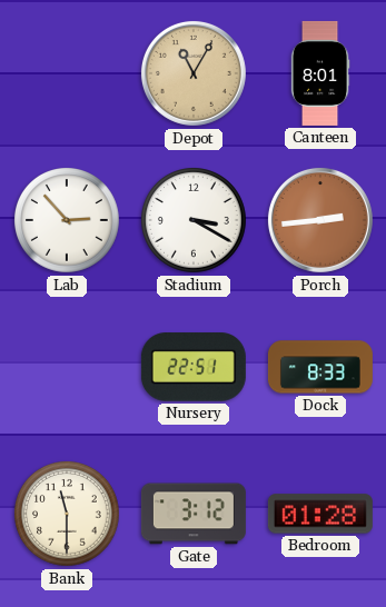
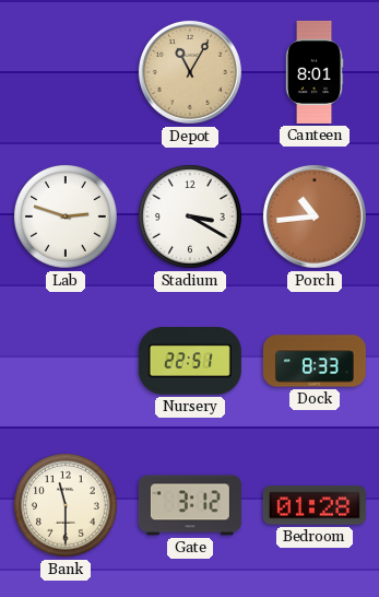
Lab: 2:53 -> 2:48
Porch: 2:44 -> 10:44
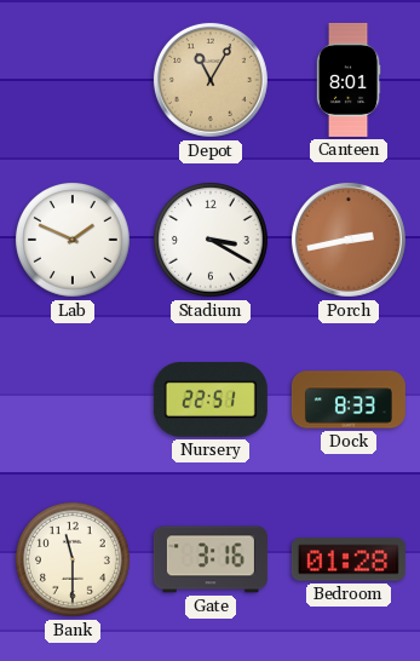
Lab: 2:48 -> 1:49
Porch: 10:44 -> 2:43
Gate: 3:12 -> 3:16
